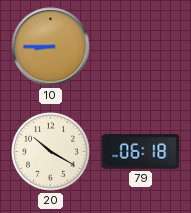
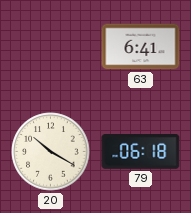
10: 8:45 -> none
63: none -> 6:41
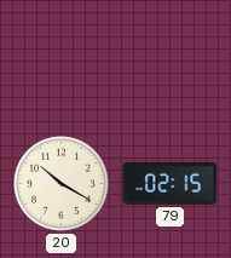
63: 6:41 -> none
79: 06:18 -> 02:15
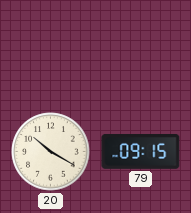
79: 02:15 -> 09:15
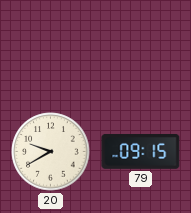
20: 10:20 -> 9:40
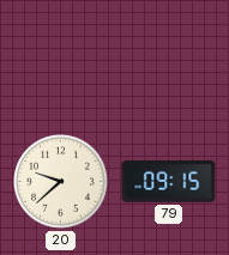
20: 9:40 -> 9:38
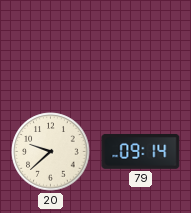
79: 09:15 -> 09:14
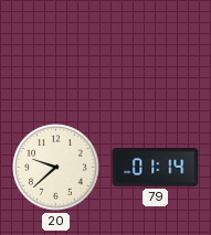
79: 09:14 -> 01:14
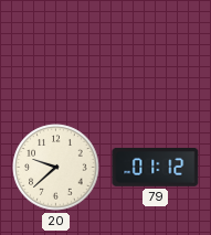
79: 01:14 -> 01:12
